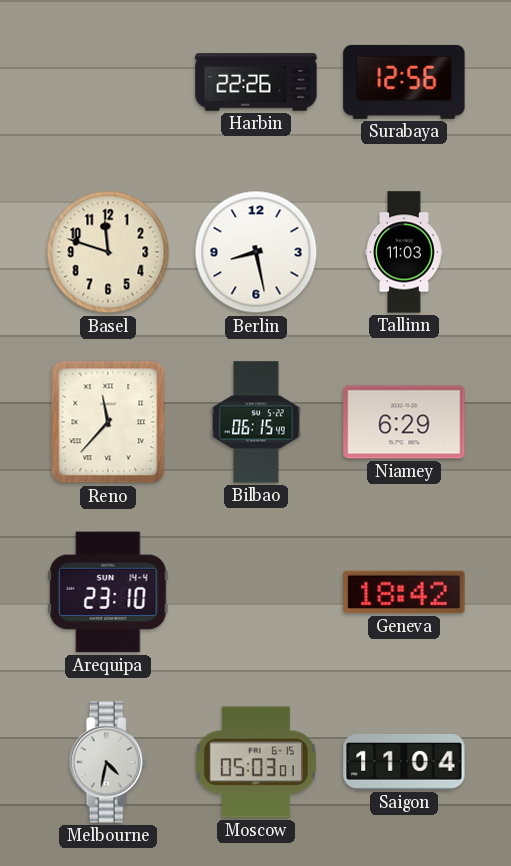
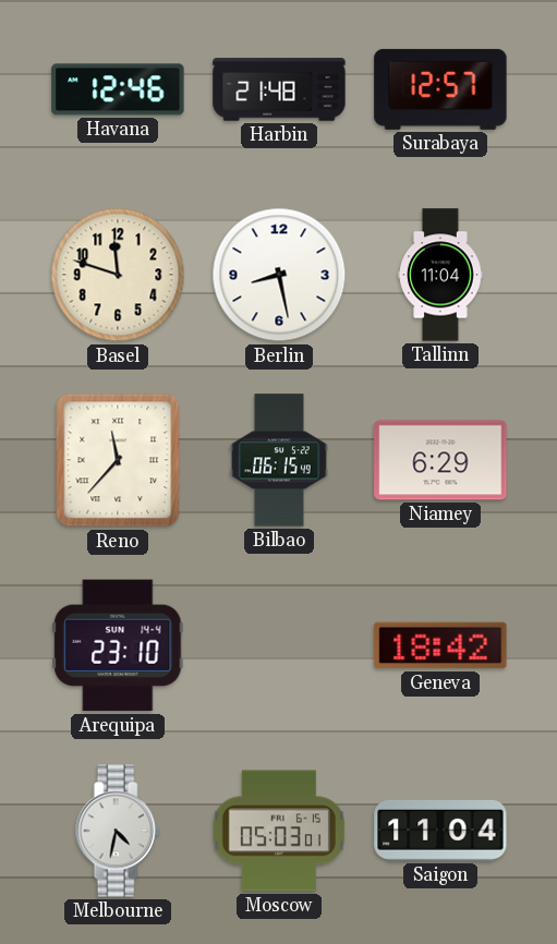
Havana: none -> 12:46
Harbin: 22:26 -> 21:48
Surabaya: 12:56 -> 12:57
Tallinn: 11:03 -> 11:04
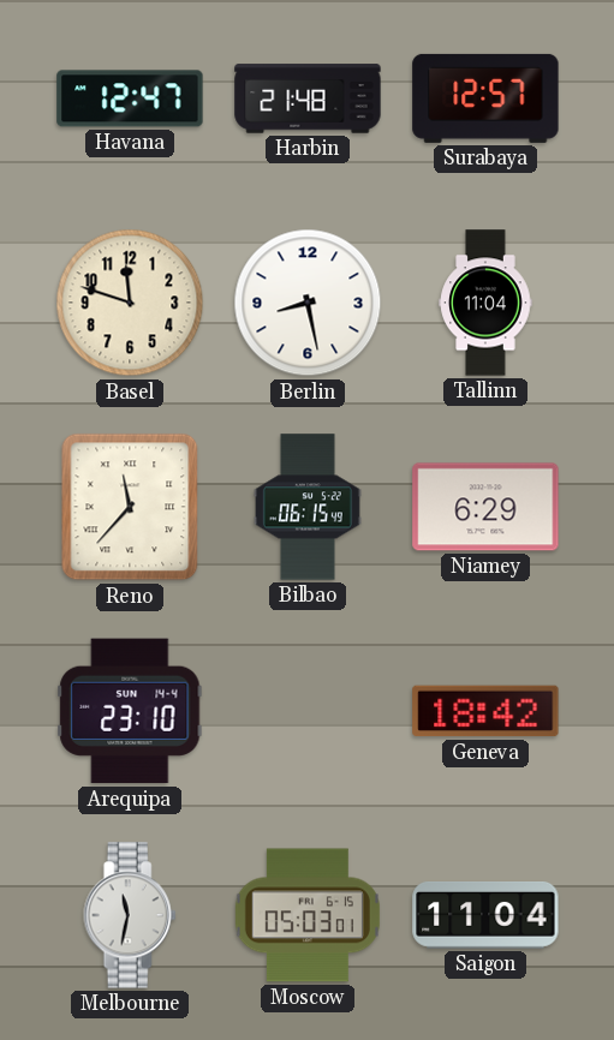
Havana: 12:46 -> 12:47
Melbourne: 4:32 -> 11:32
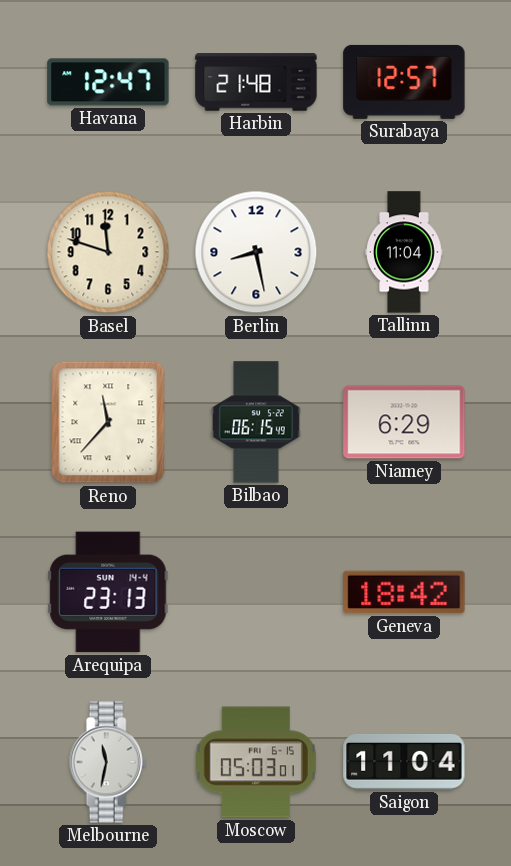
Arequipa: 23:10 -> 23:13
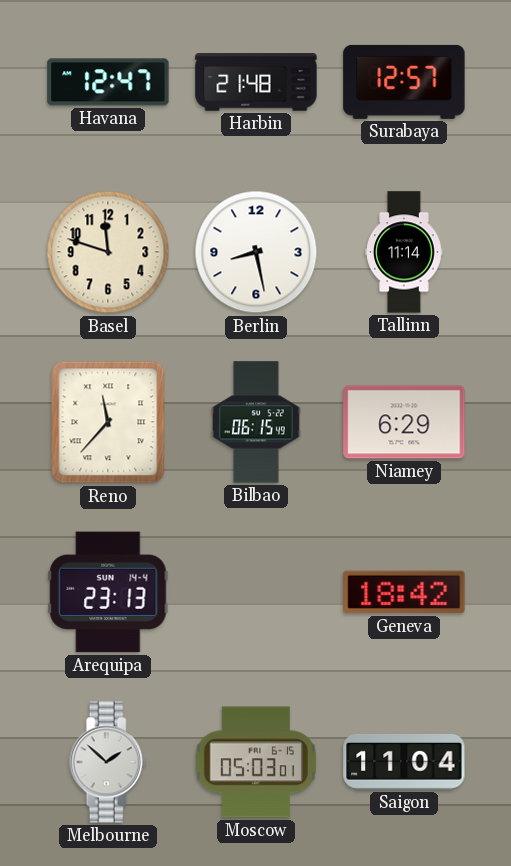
Tallinn: 11:04 -> 11:14
Melbourne: 11:32 -> 1:52
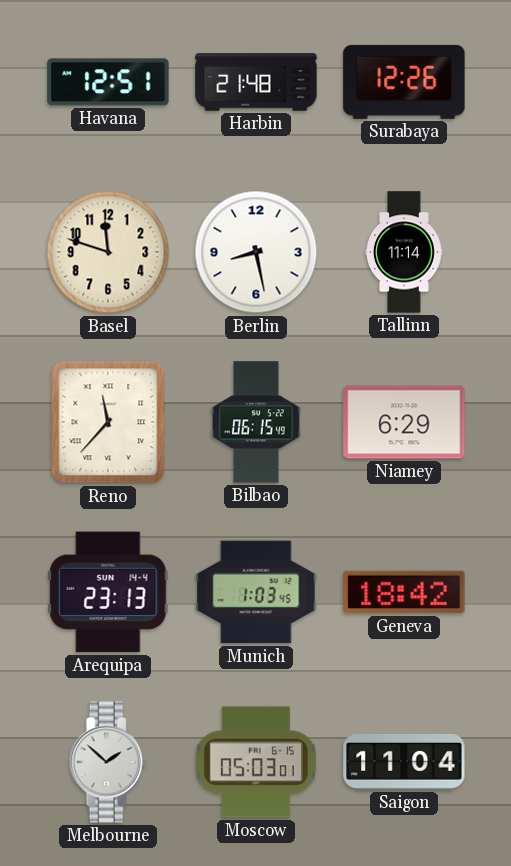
Havana: 12:47 -> 12:51
Surabaya: 12:57 -> 12:26
Munich: none -> 1:03
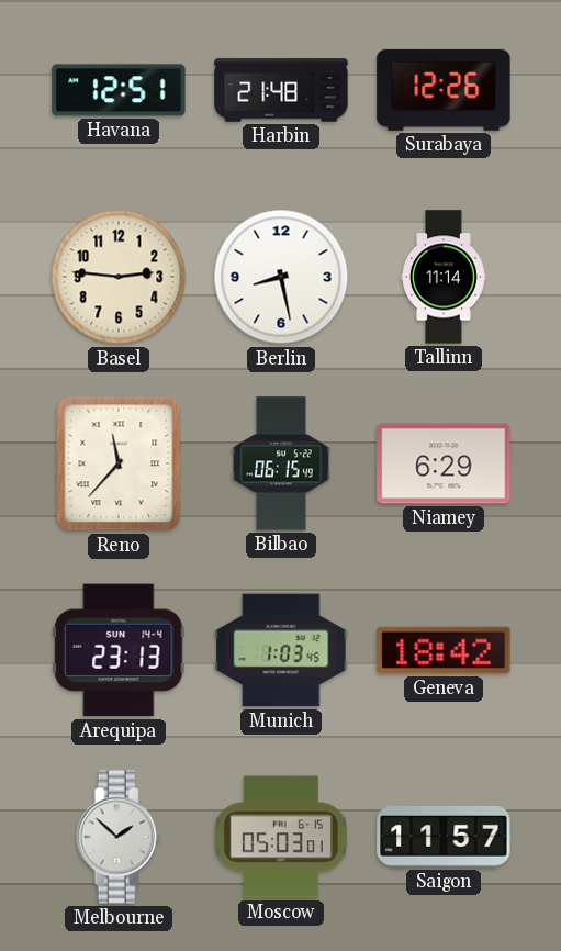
Basel: 11:48 -> 2:46
Saigon: 11:04 -> 11:57
